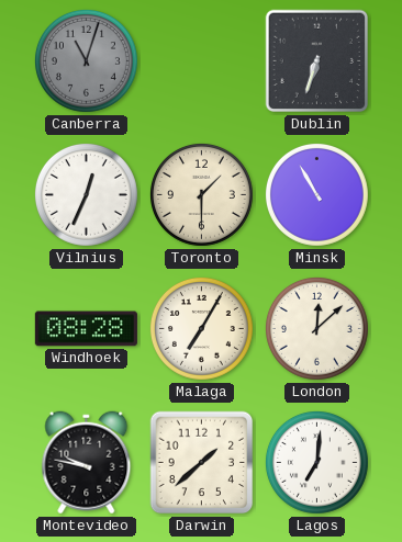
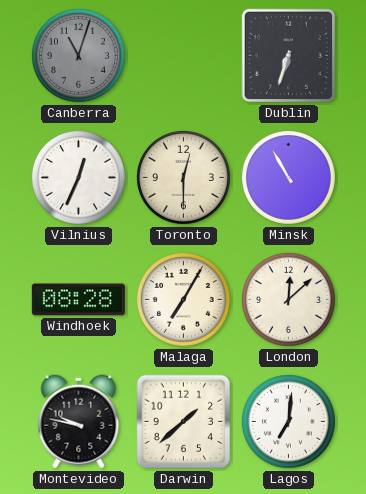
Toronto: 1:30 -> 12:30
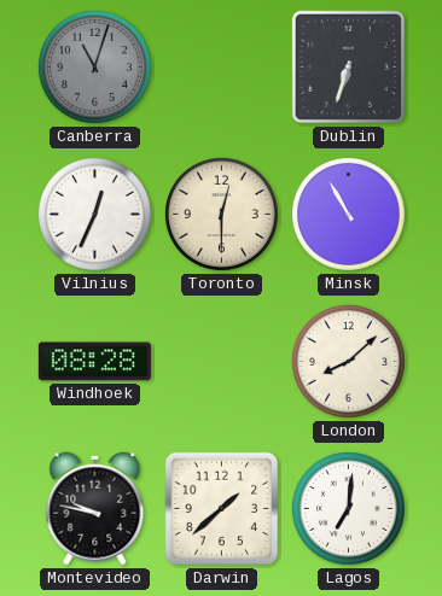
Malaga: 7:05 -> none
London: 12:08 -> 8:08
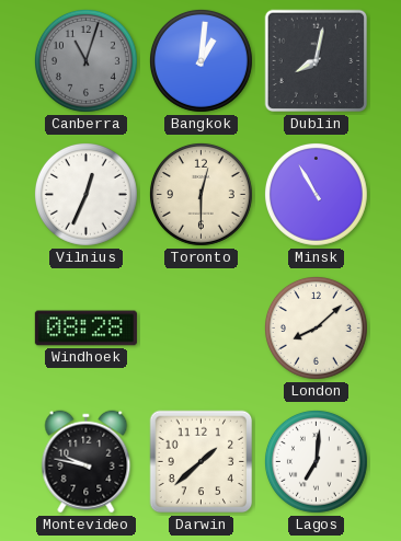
Bangkok: none -> 1:01
Dublin: 6:33 -> 8:02
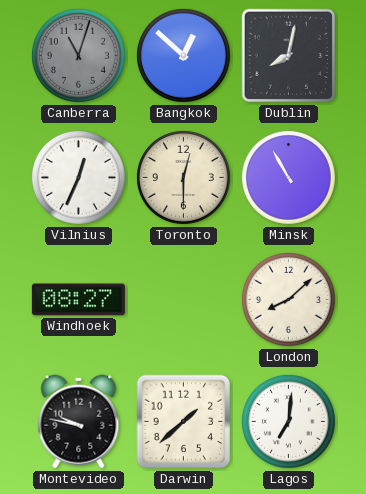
Bangkok: 1:01 -> 12:52
Windhoek: 08:28 -> 08:27
